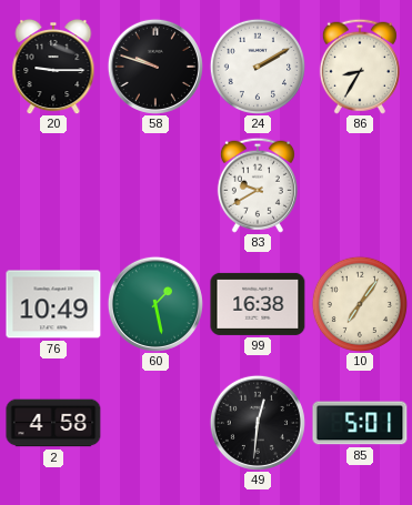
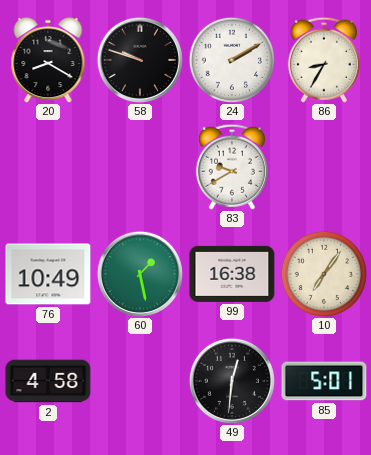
20: 9:15 -> 8:20
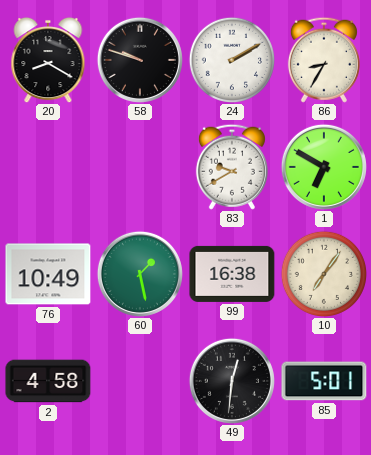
1: none -> 6:50
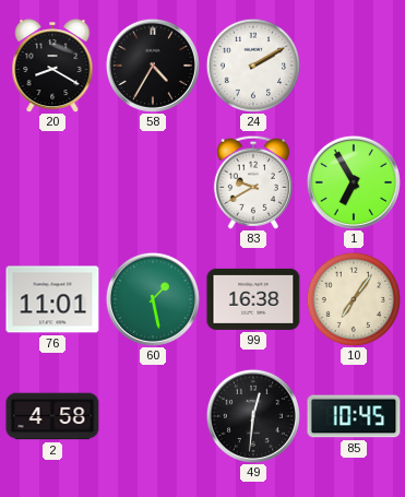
58: 9:48 -> 4:35
86: 8:35 -> none
1: 6:50 -> 6:55
76: 10:49 -> 11:01
85: 5:01 -> 10:45
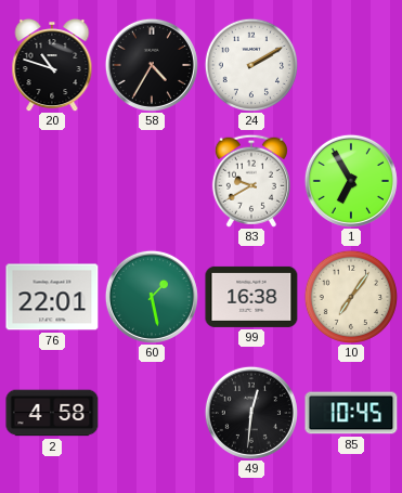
20: 8:20 -> 10:48
76: 11:01 -> 22:01
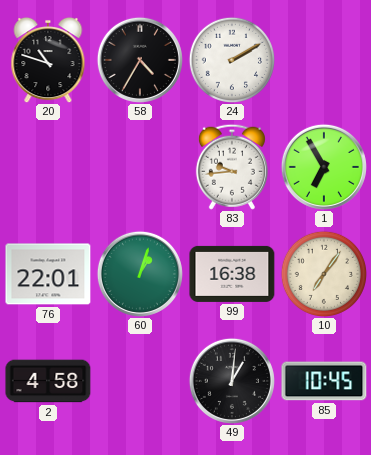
83: 9:40 -> 9:44
60: 1:28 -> 1:03
49: 12:31 -> 1:01
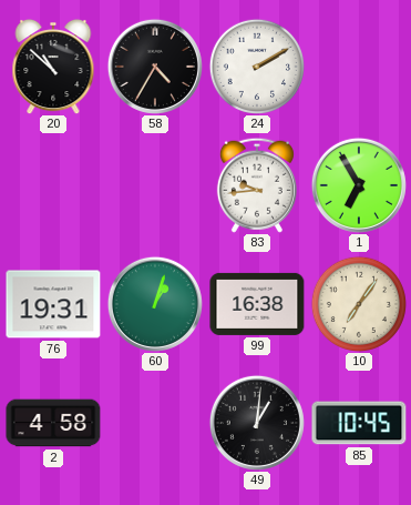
20: 10:48 -> 10:52
76: 22:01 -> 19:31
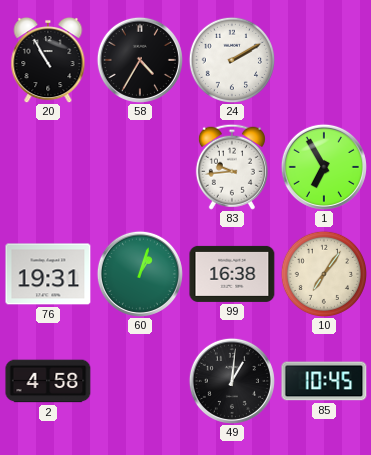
20: 10:52 -> 10:55
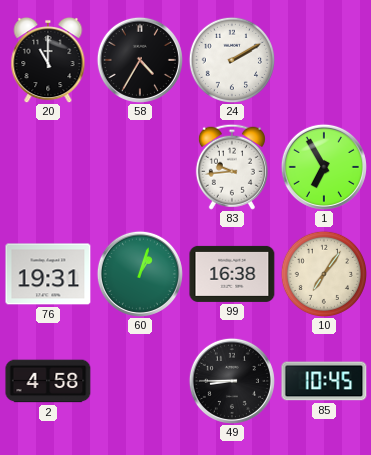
20: 10:55 -> 11:00
49: 1:01 -> 8:45
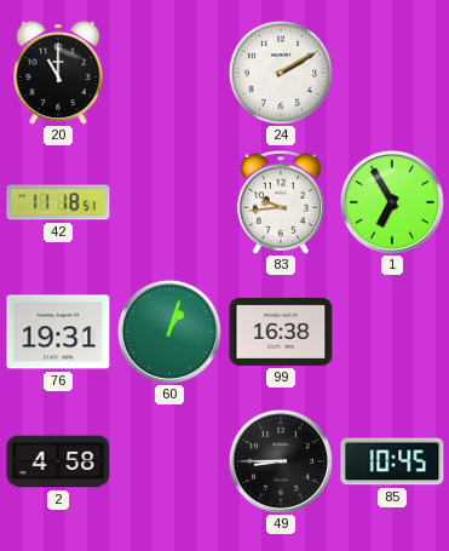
58: 4:35 -> none
42: none -> 11:18
10: 7:06 -> none
